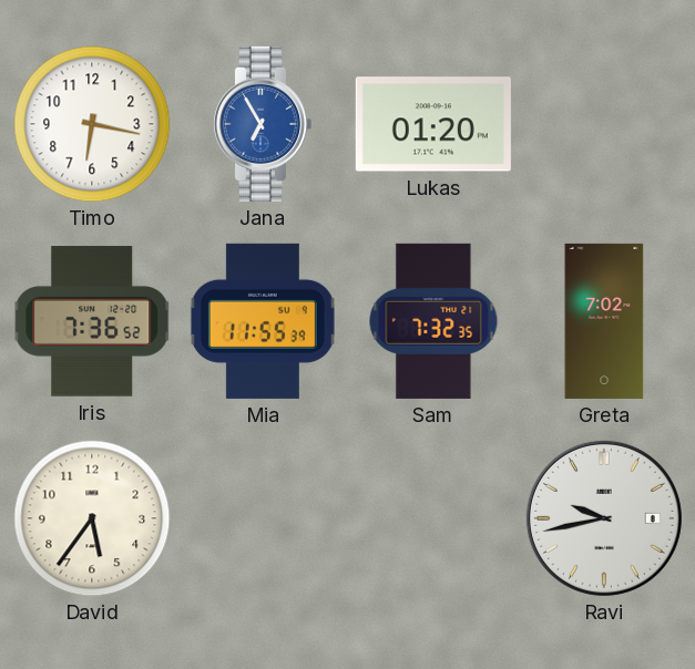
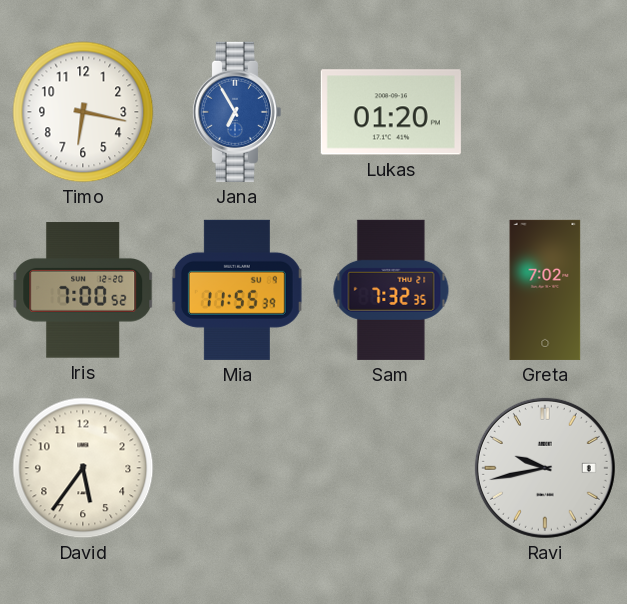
Iris: 7:36 -> 7:00
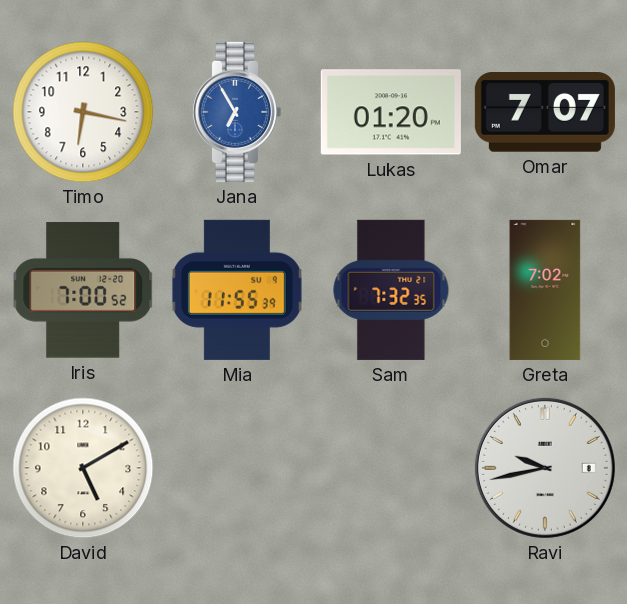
Omar: none -> 7:07
David: 5:36 -> 5:10
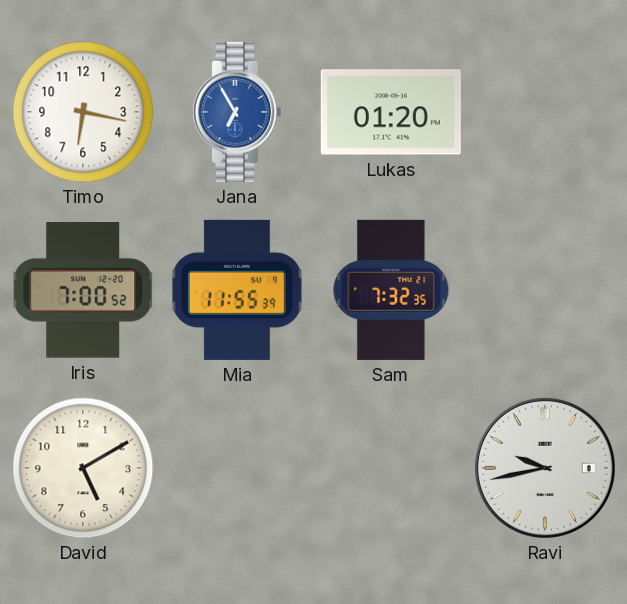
Omar: 7:07 -> none
Greta: 7:02 -> none
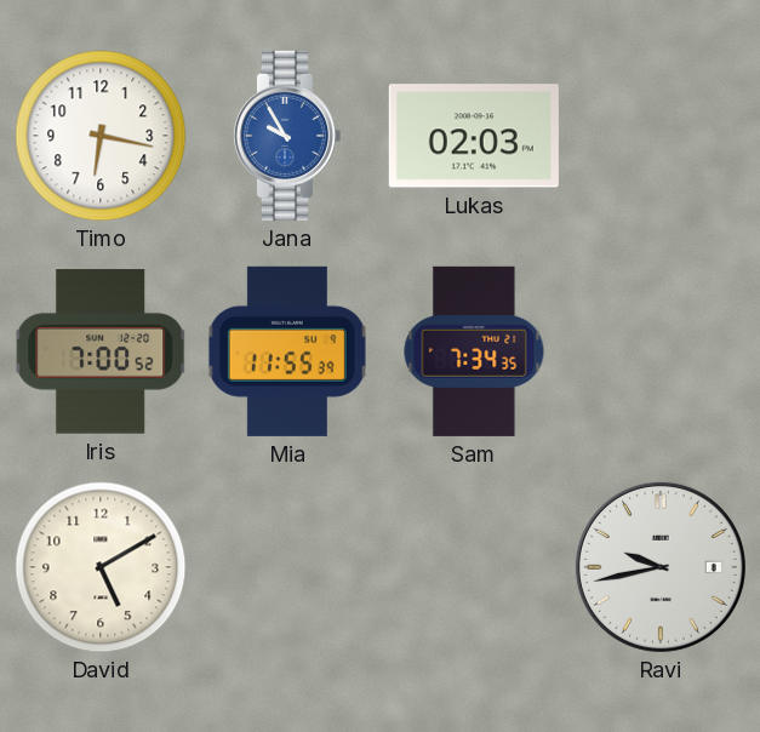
Jana: 6:55 -> 9:55
Lukas: 01:20 -> 02:03
Sam: 7:32 -> 7:34
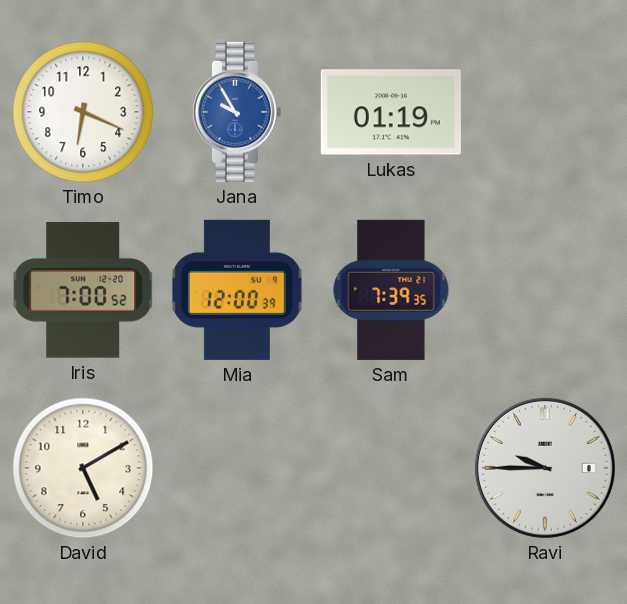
Timo: 6:17 -> 6:19
Lukas: 02:03 -> 01:19
Mia: 11:55 -> 12:00
Sam: 7:34 -> 7:39
Ravi: 9:43 -> 9:45
